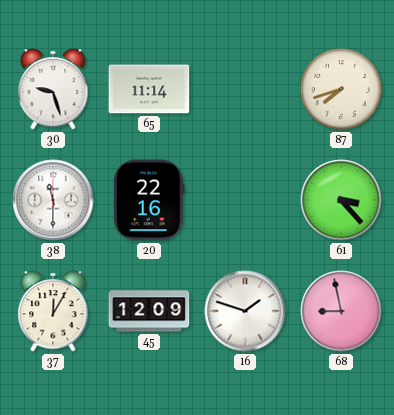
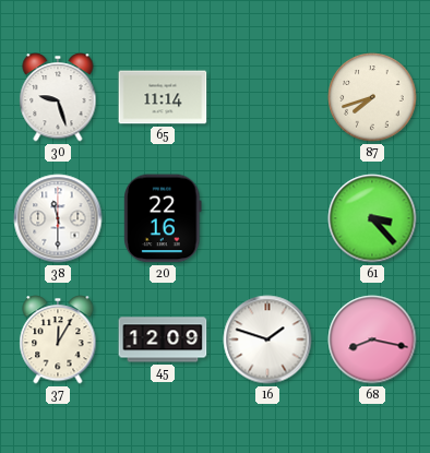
68: 8:58 -> 8:17
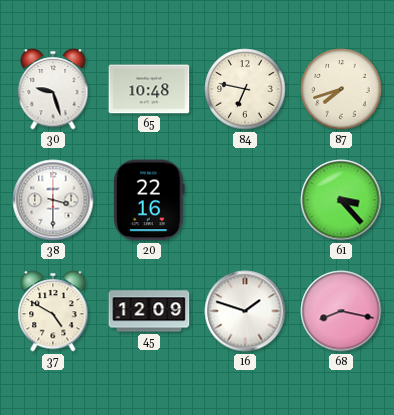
65: 11:14 -> 10:48
84: none -> 6:47
38: 11:30 -> 3:30
37: 12:05 -> 4:50
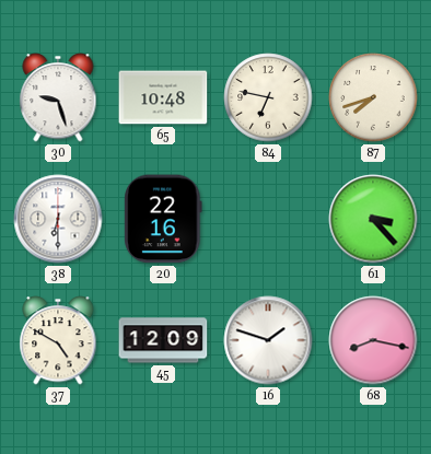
38: 3:30 -> 6:30
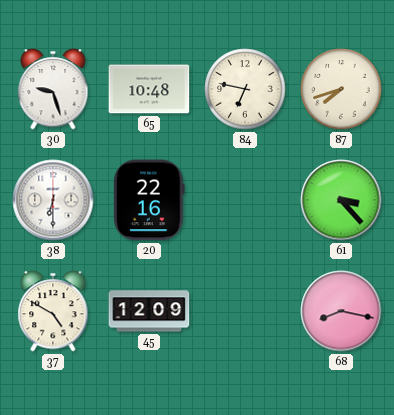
16: 1:48 -> none
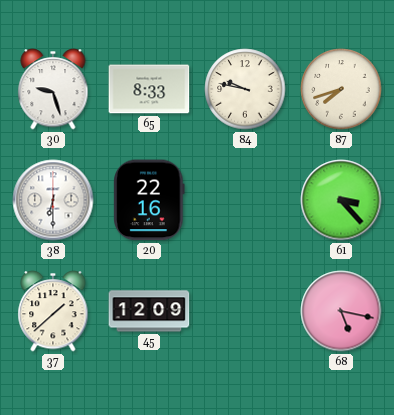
65: 10:48 -> 8:33
84: 6:47 -> 9:47
37: 4:50 -> 1:38
68: 8:17 -> 5:17
